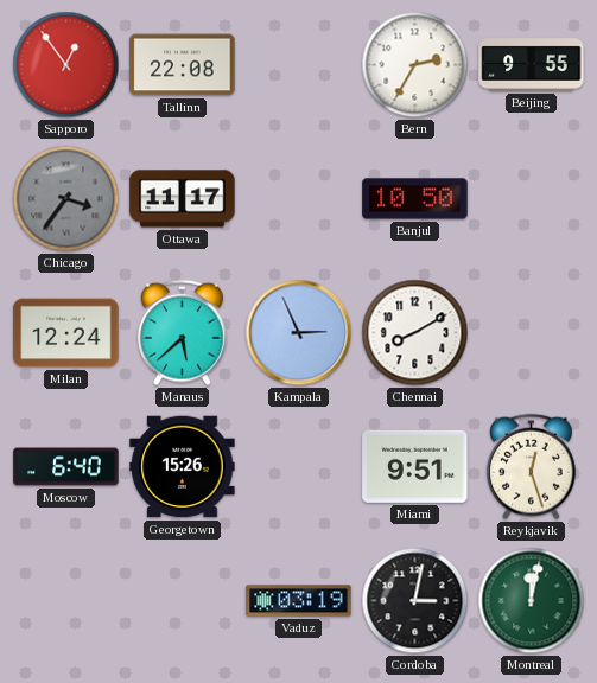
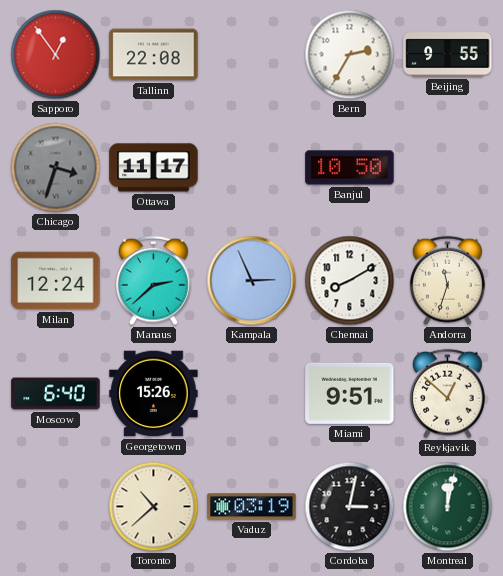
Chicago: 3:36 -> 3:33
Manaus: 5:38 -> 2:38
Andorra: none -> 11:33
Reykjavik: 12:27 -> 12:52
Toronto: none -> 10:38
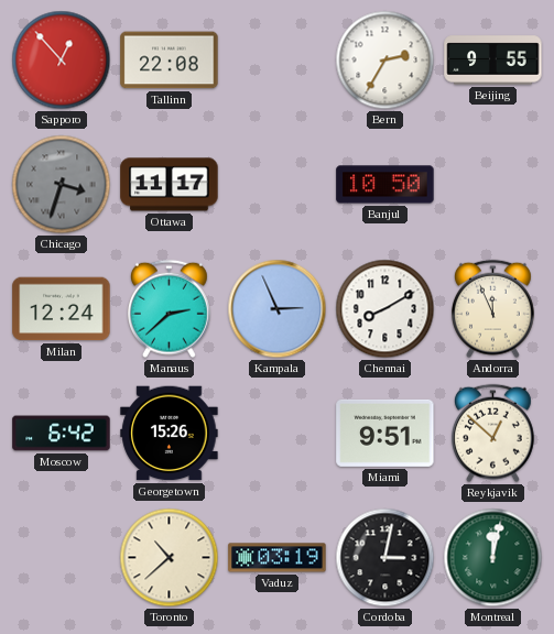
Sapporo: 12:54 -> 12:53
Andorra: 11:33 -> 11:56
Moscow: 6:40 -> 6:42
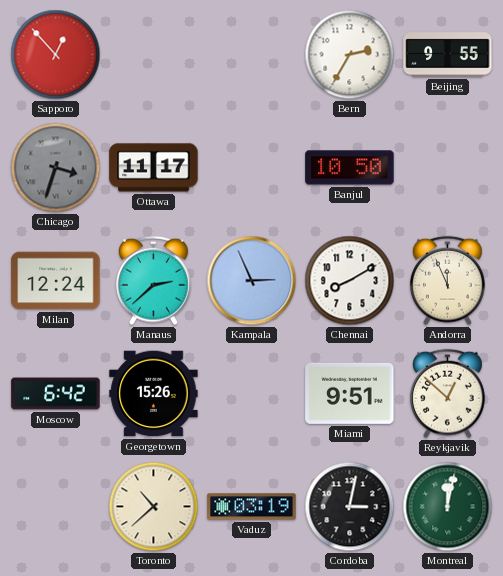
Tallinn: 22:08 -> none
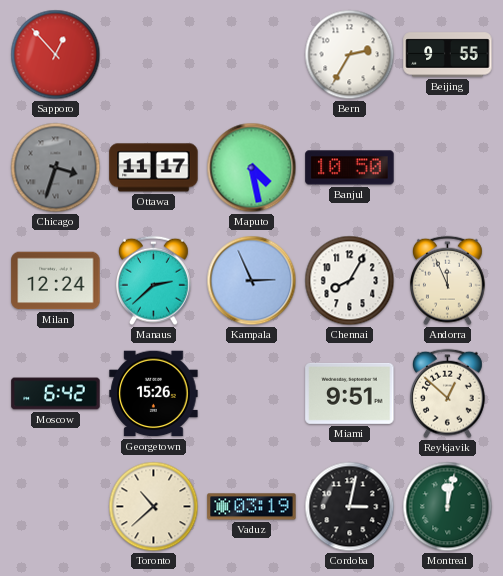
Maputo: none -> 4:28
Chennai: 8:10 -> 8:05
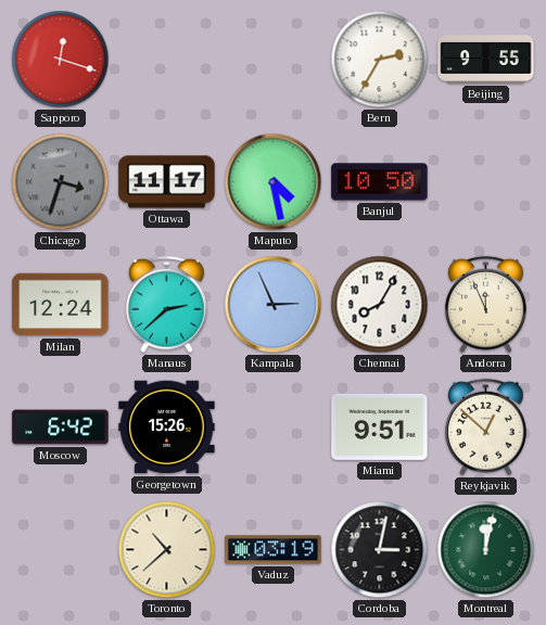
Sapporo: 12:53 -> 12:18
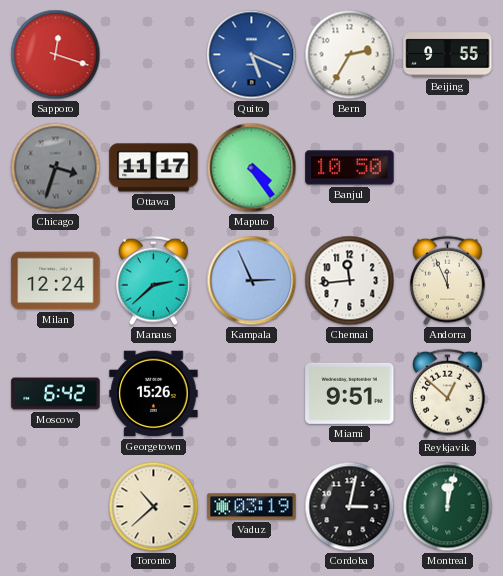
Quito: none -> 5:19
Maputo: 4:28 -> 4:24
Chennai: 8:05 -> 11:44
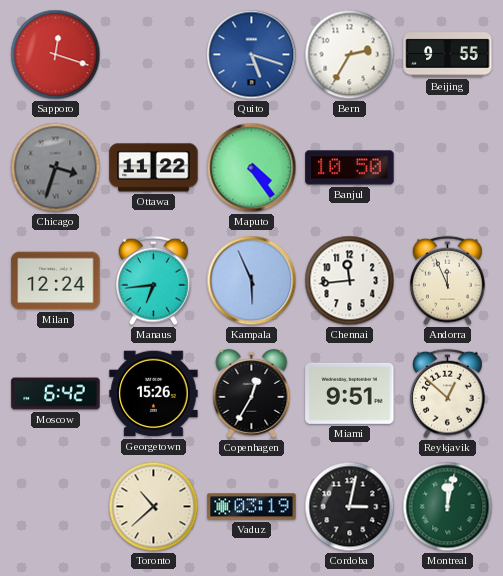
Quito: 5:19 -> 5:18
Ottawa: 11:17 -> 11:22
Manaus: 2:38 -> 6:44
Kampala: 2:56 -> 5:56
Copenhagen: none -> 12:35
